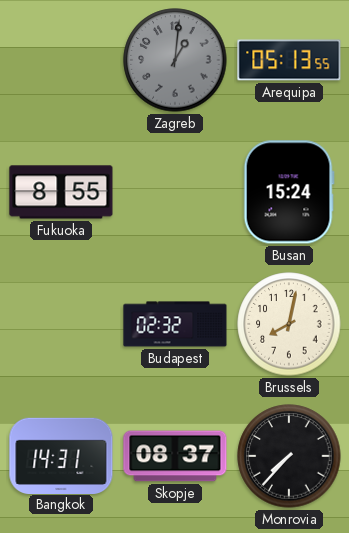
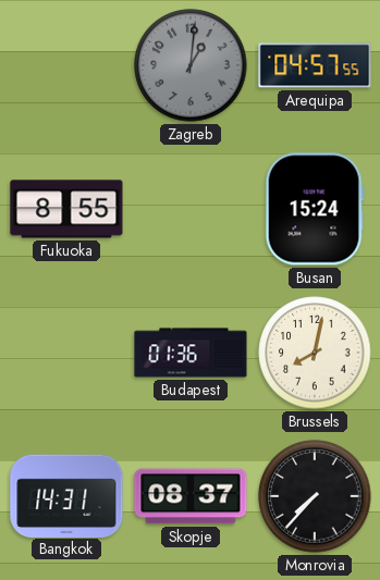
Arequipa: 05:13 -> 04:57
Budapest: 02:32 -> 01:36
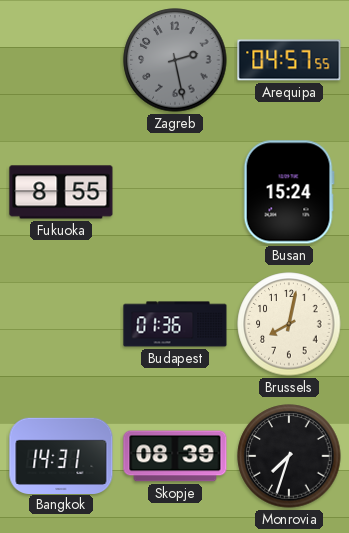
Zagreb: 1:01 -> 2:28
Skopje: 08:37 -> 08:39
Monrovia: 7:37 -> 7:33
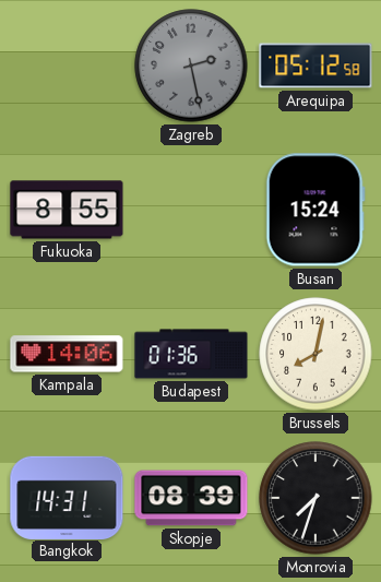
Arequipa: 04:57 -> 05:12
Kampala: none -> 14:06
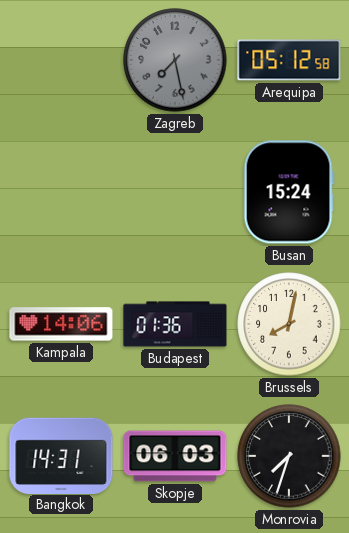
Zagreb: 2:28 -> 7:28
Fukuoka: 8:55 -> none
Skopje: 08:39 -> 06:03
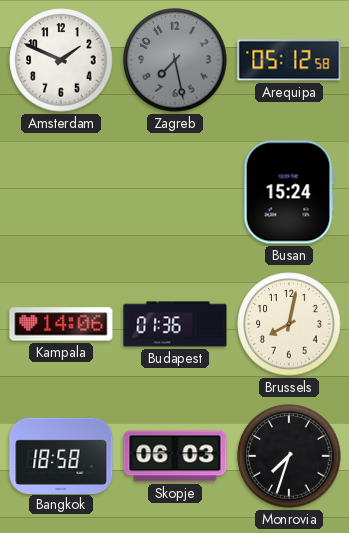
Amsterdam: none -> 1:49
Bangkok: 14:31 -> 18:58
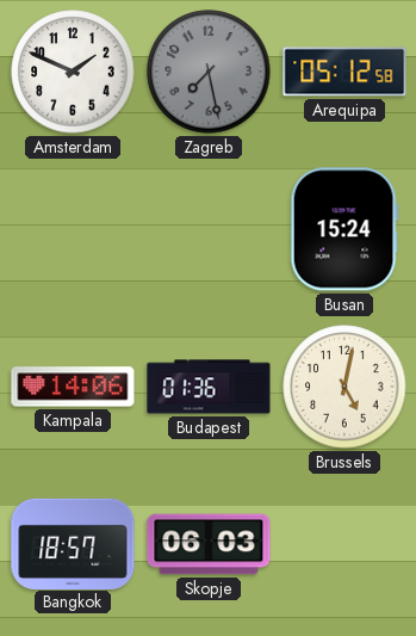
Brussels: 8:02 -> 5:02
Bangkok: 18:58 -> 18:57
Monrovia: 7:33 -> none
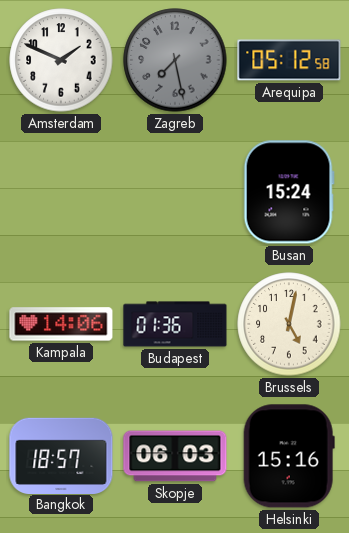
Helsinki: none -> 15:16
